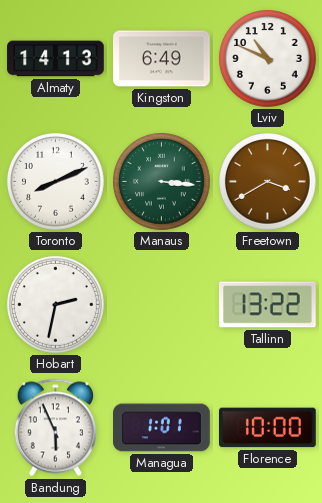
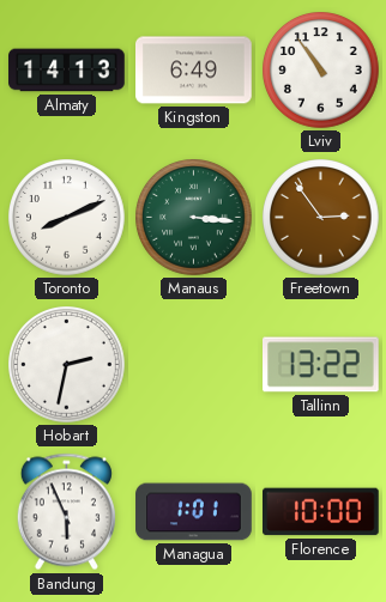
Lviv: 10:49 -> 10:54
Freetown: 3:40 -> 2:54
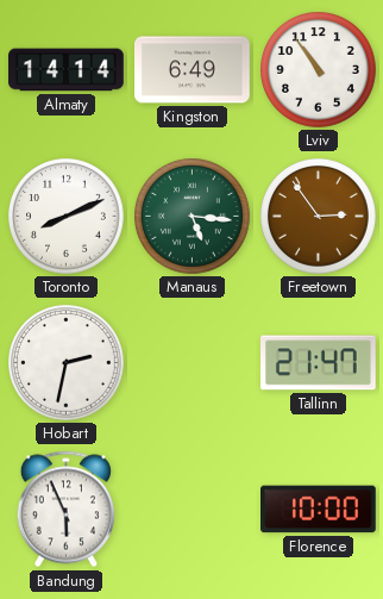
Almaty: 14:13 -> 14:14
Manaus: 3:16 -> 5:16
Tallinn: 13:22 -> 21:47
Managua: 1:01 -> none
